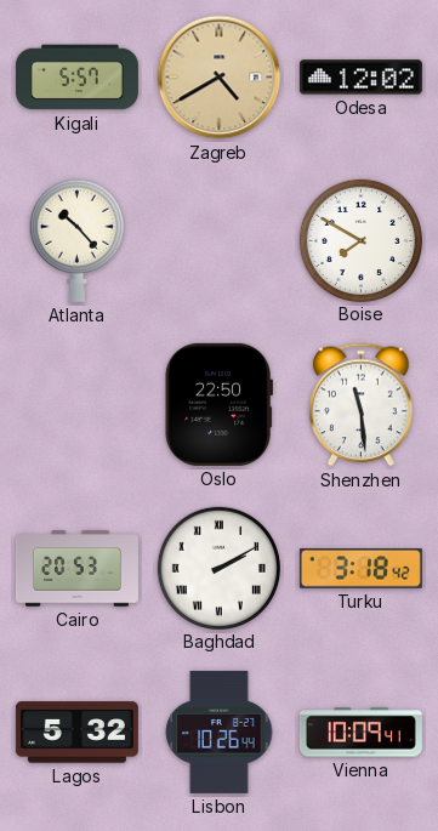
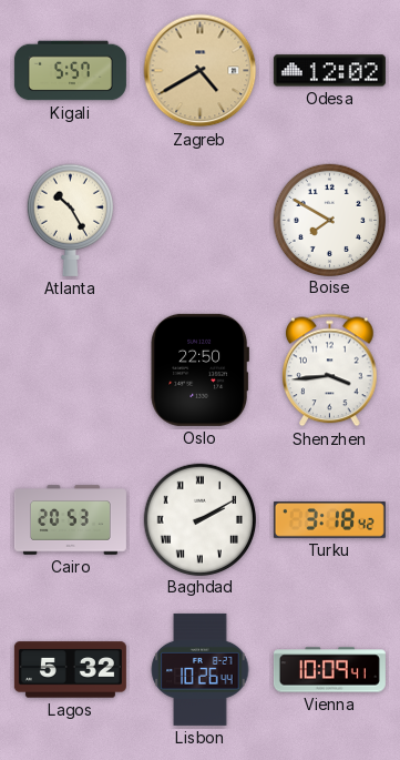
Atlanta: 10:23 -> 10:25
Shenzhen: 11:29 -> 3:44
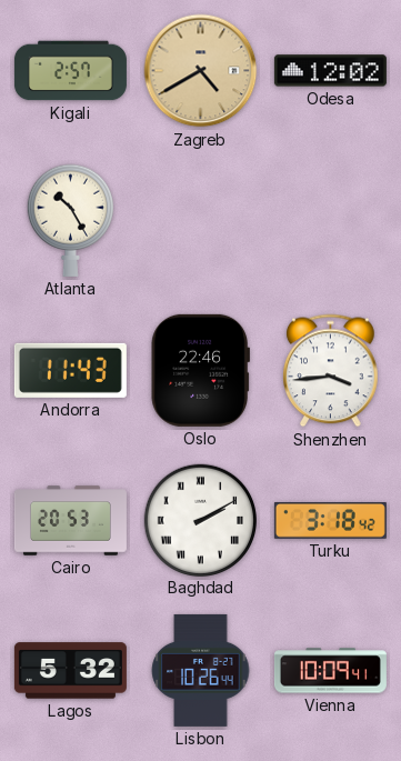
Kigali: 5:57 -> 2:57
Boise: 7:50 -> none
Andorra: none -> 11:43
Oslo: 22:50 -> 22:46
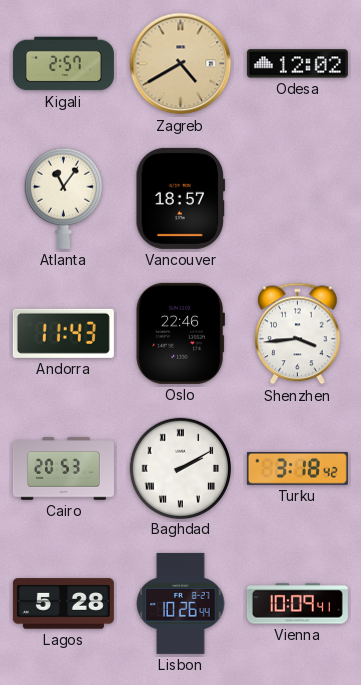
Atlanta: 10:25 -> 11:06
Vancouver: none -> 18:57
Lagos: 5:32 -> 5:28
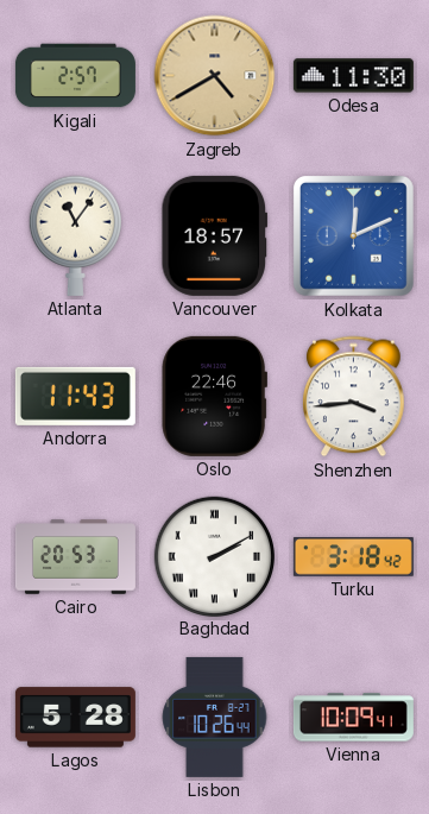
Odesa: 12:02 -> 11:30
Kolkata: none -> 12:11
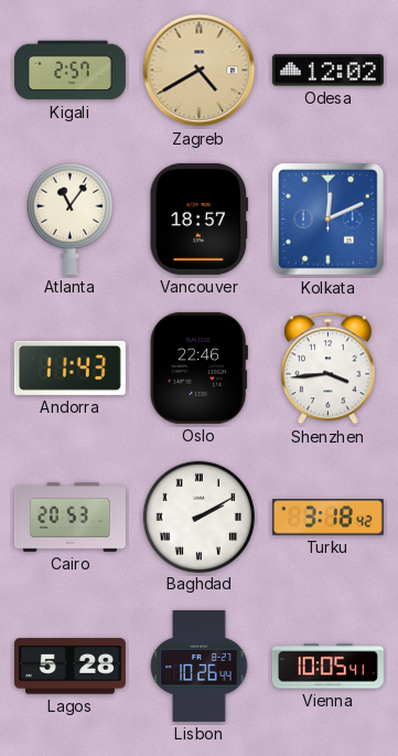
Odesa: 11:30 -> 12:02
Vienna: 10:09 -> 10:05
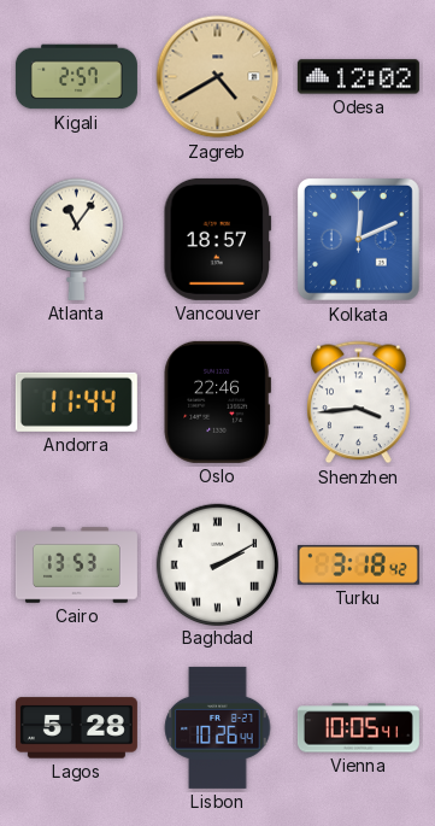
Andorra: 11:43 -> 11:44
Cairo: 20:53 -> 13:53
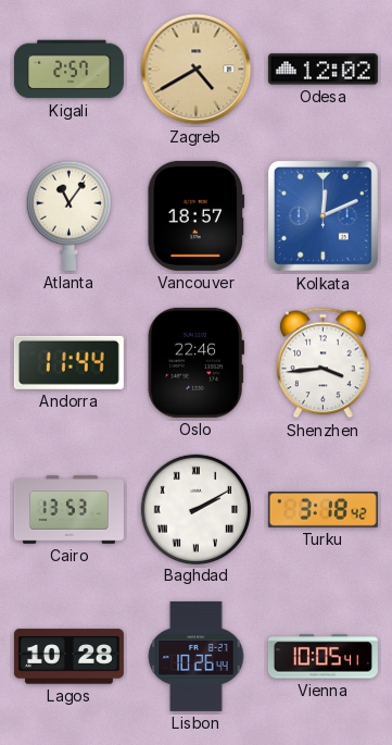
Lagos: 5:28 -> 10:28
